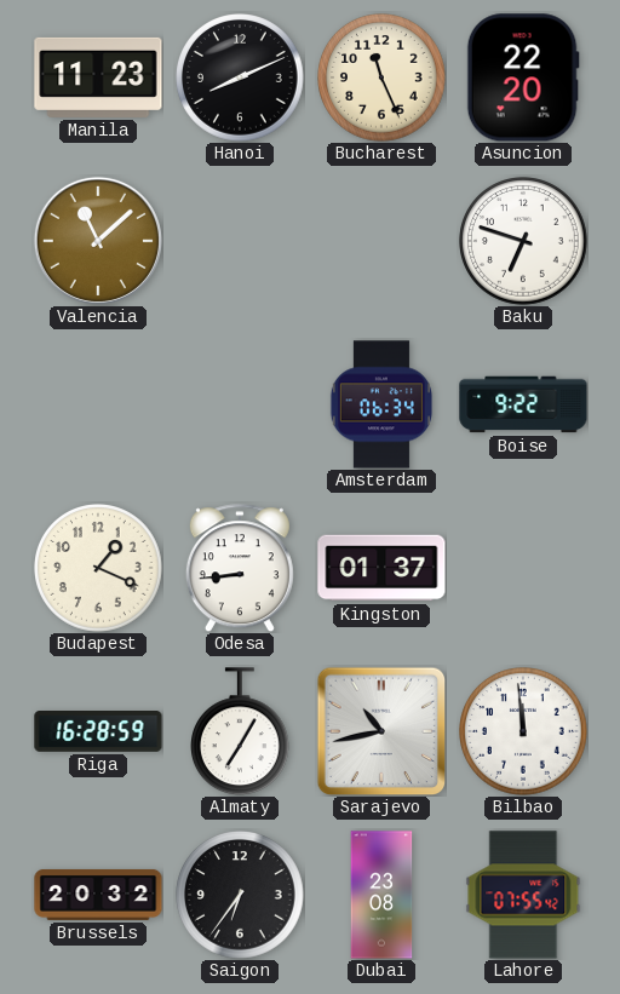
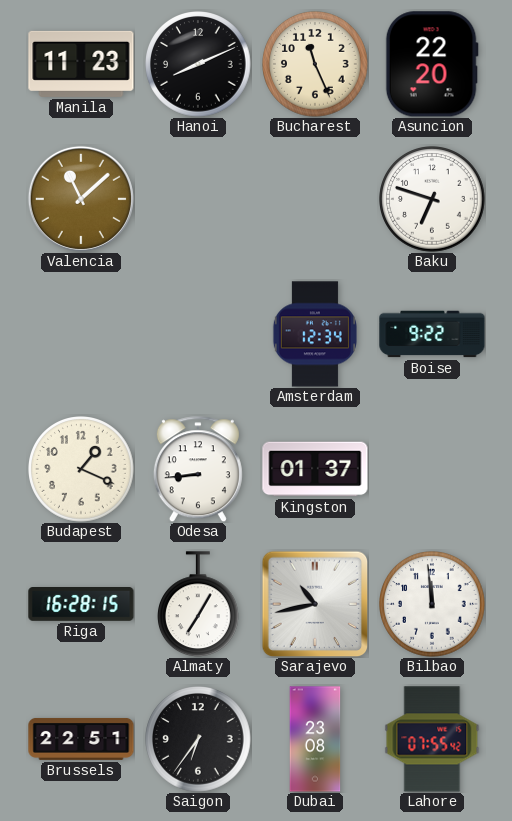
Amsterdam: 06:34 -> 12:34
Riga: 16:28:59 -> 16:28:15
Brussels: 20:32 -> 22:51
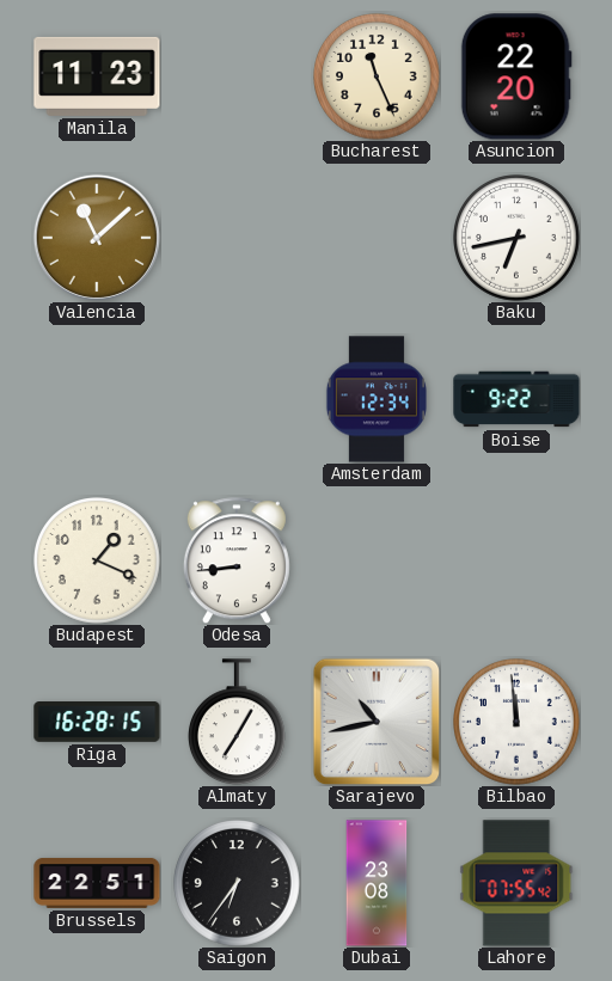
Hanoi: 8:11 -> none
Baku: 6:48 -> 6:43
Kingston: 01:37 -> none
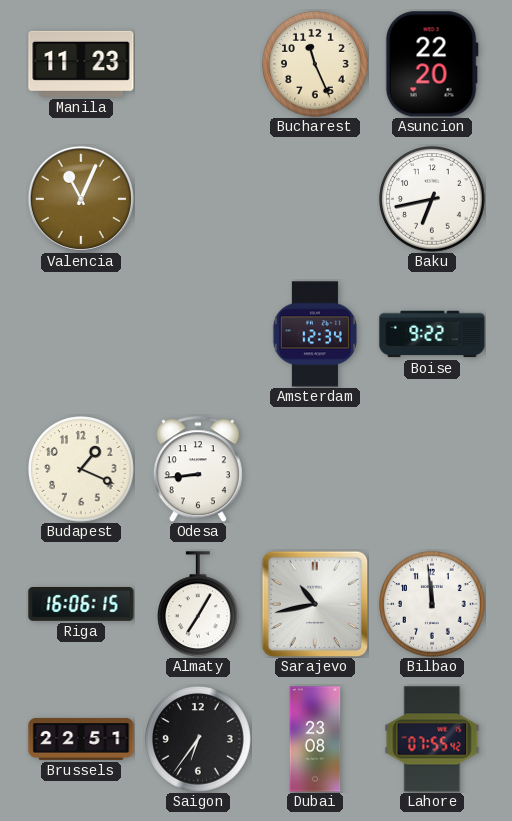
Valencia: 11:08 -> 11:04
Riga: 16:28 -> 16:06
